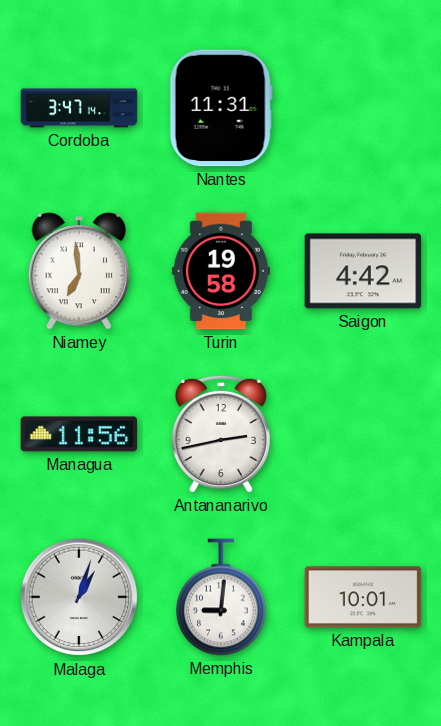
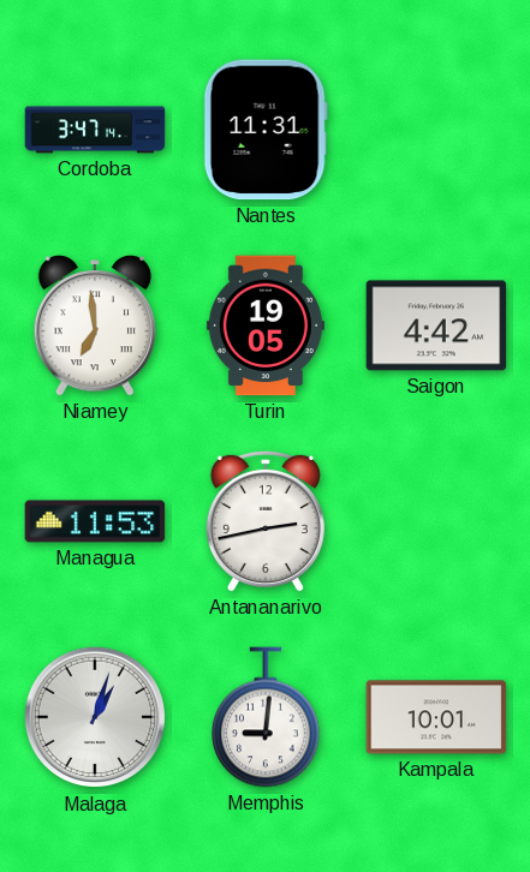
Turin: 19:58 -> 19:05
Managua: 11:56 -> 11:53
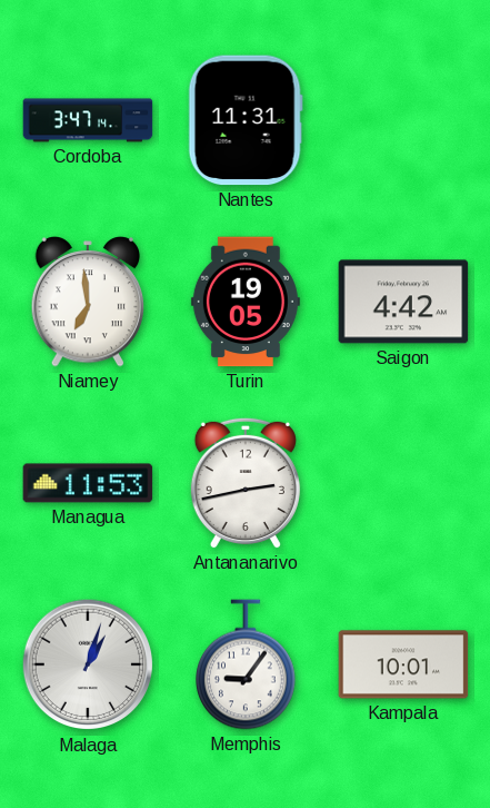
Memphis: 9:01 -> 9:06
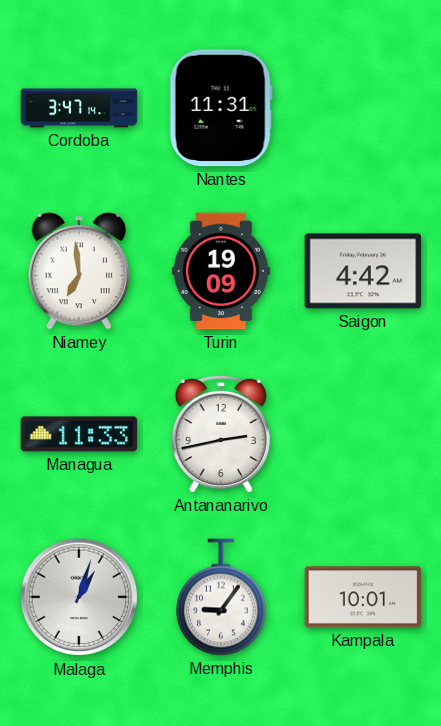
Turin: 19:05 -> 19:09
Managua: 11:53 -> 11:33
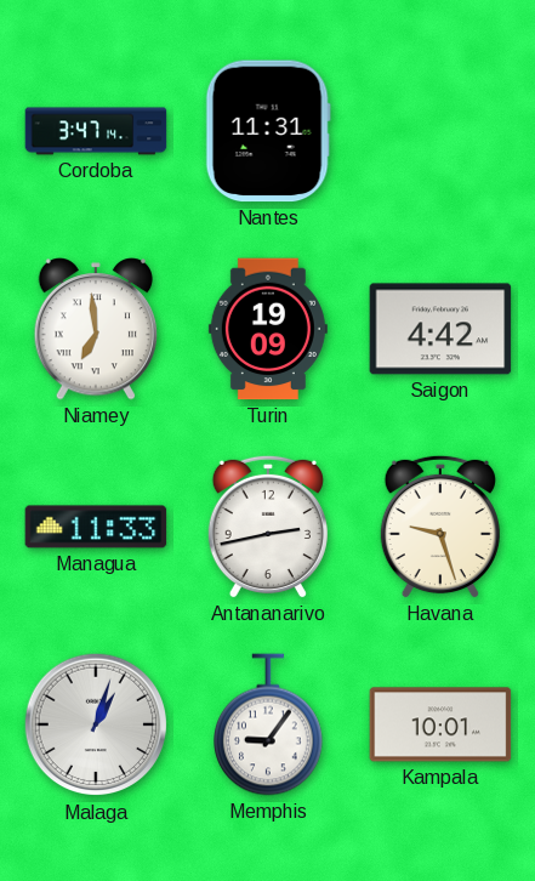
Havana: none -> 9:27
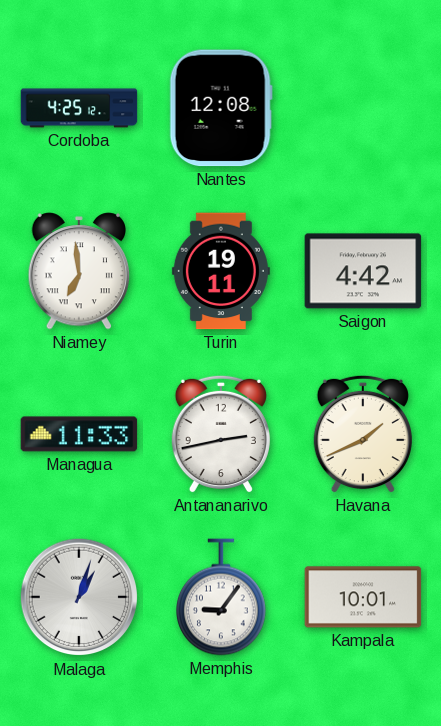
Cordoba: 3:47 -> 4:25
Nantes: 11:31 -> 12:08
Turin: 19:09 -> 19:11
Havana: 9:27 -> 1:41
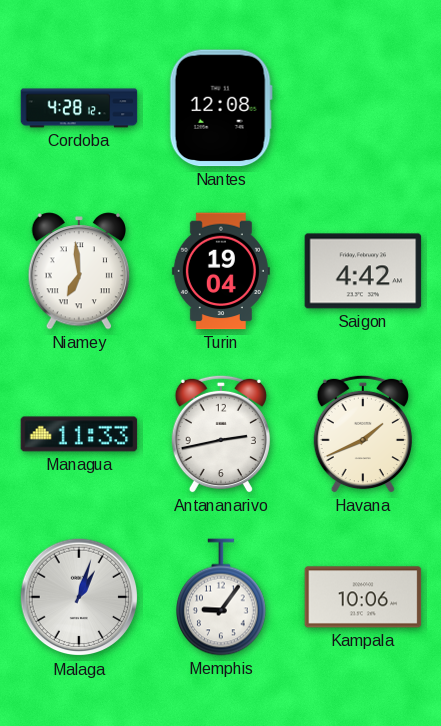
Cordoba: 4:25 -> 4:28
Turin: 19:11 -> 19:04
Kampala: 10:01 -> 10:06
